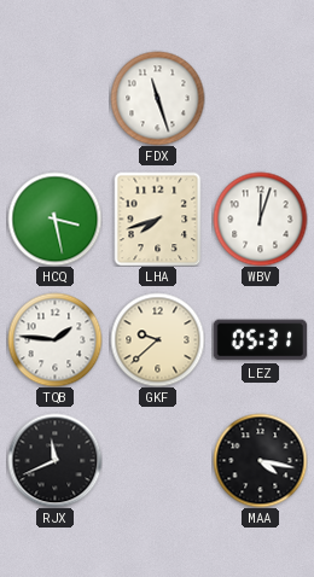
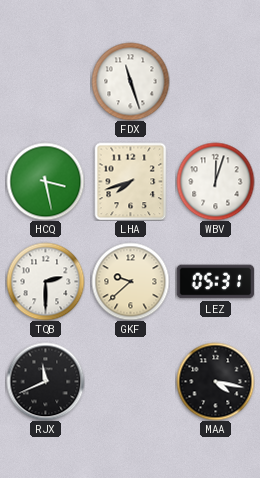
TQB: 1:46 -> 2:30
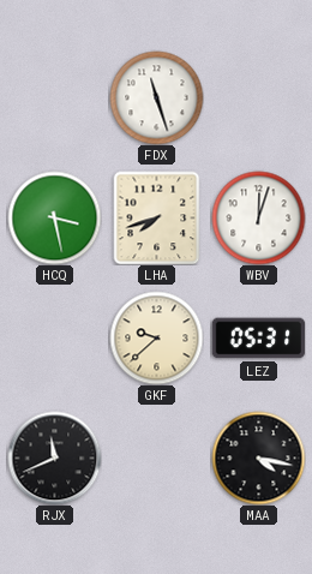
TQB: 2:30 -> none
